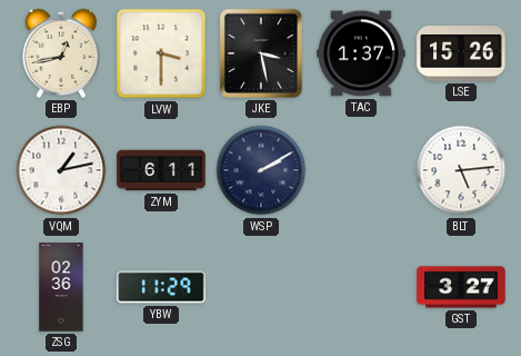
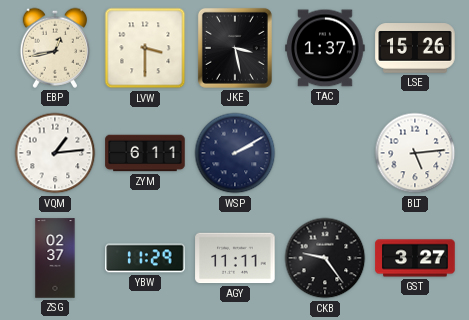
VQM: 1:13 -> 1:14
ZSG: 02:36 -> 02:37
AGY: none -> 11:11
CKB: none -> 9:24
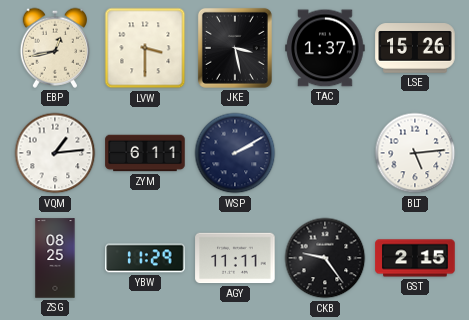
ZSG: 02:37 -> 08:25
GST: 3:27 -> 2:15
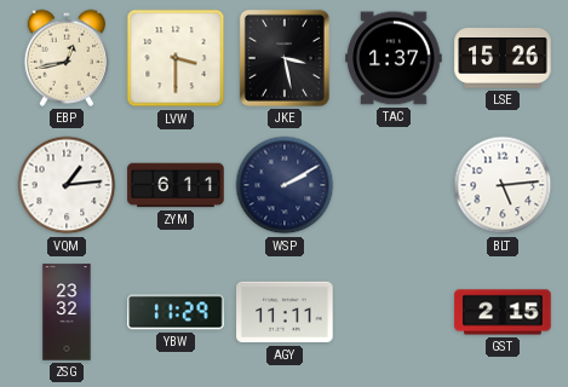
ZSG: 08:25 -> 23:32
CKB: 9:24 -> none
